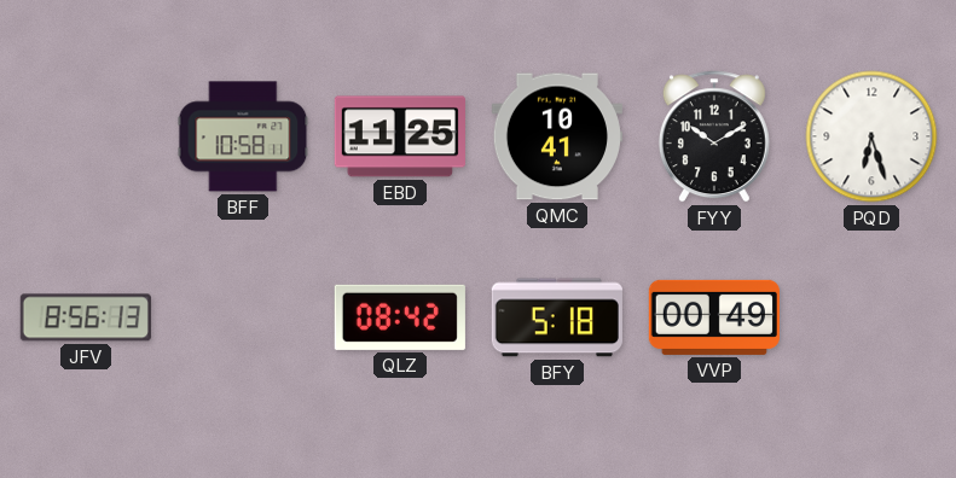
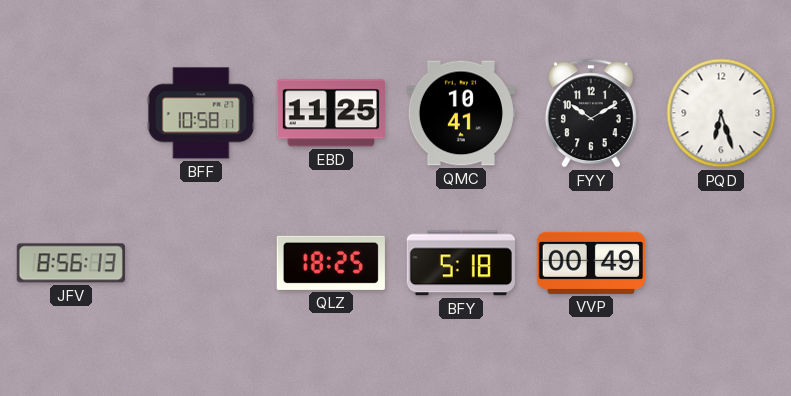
QLZ: 08:42 -> 18:25
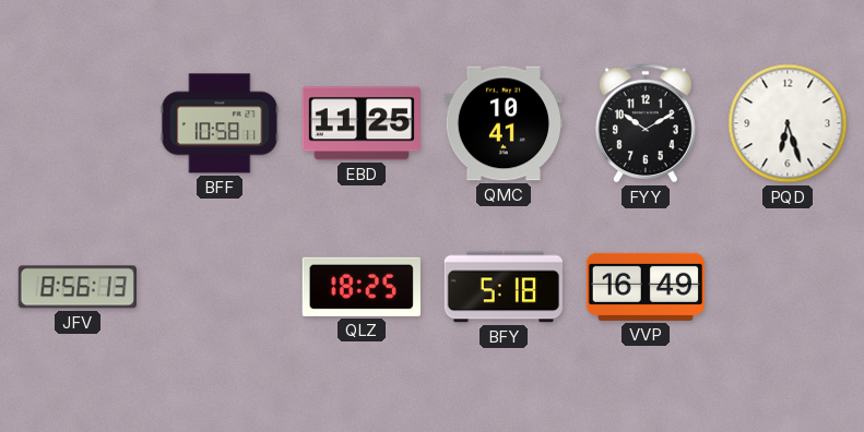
VVP: 00:49 -> 16:49
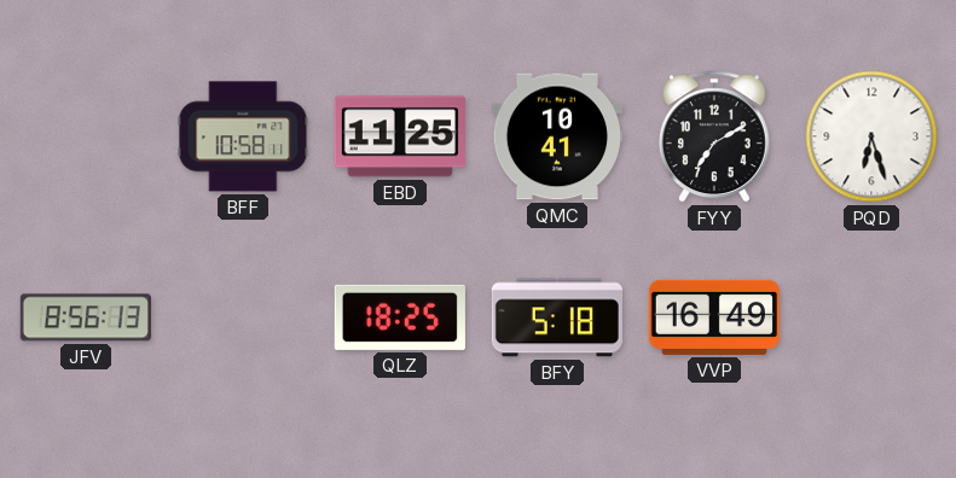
FYY: 10:10 -> 7:10
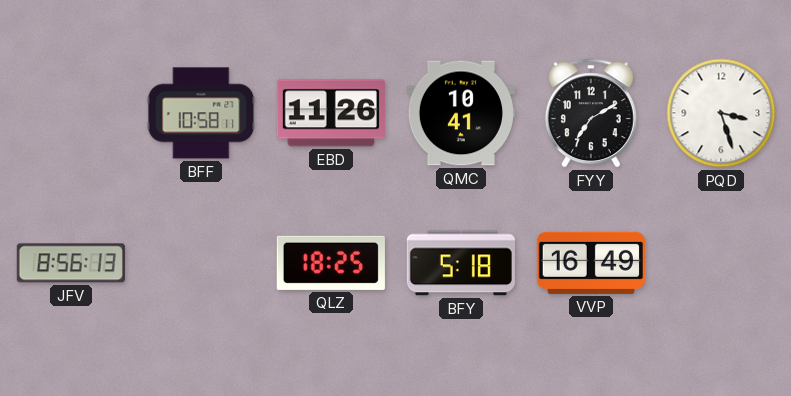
EBD: 11:25 -> 11:26
PQD: 6:27 -> 3:27
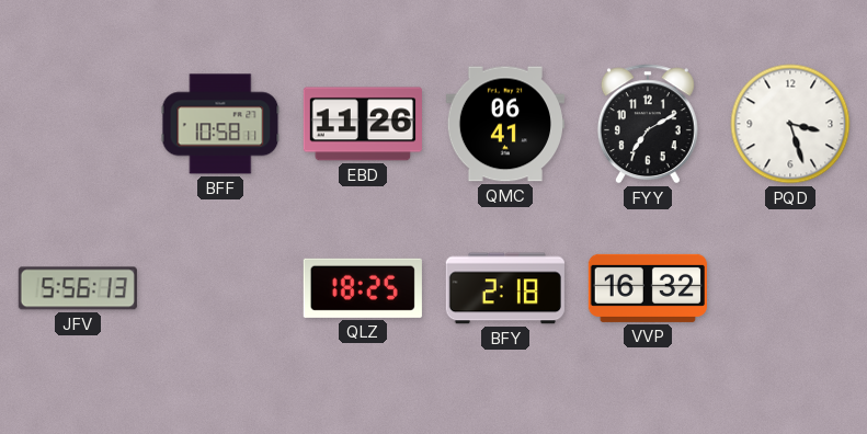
QMC: 10:41 -> 06:41
JFV: 8:56 -> 5:56
BFY: 5:18 -> 2:18
VVP: 16:49 -> 16:32
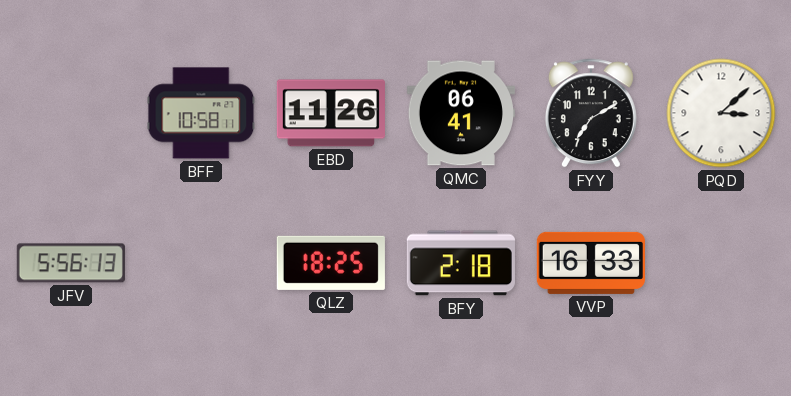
PQD: 3:27 -> 3:08
VVP: 16:32 -> 16:33
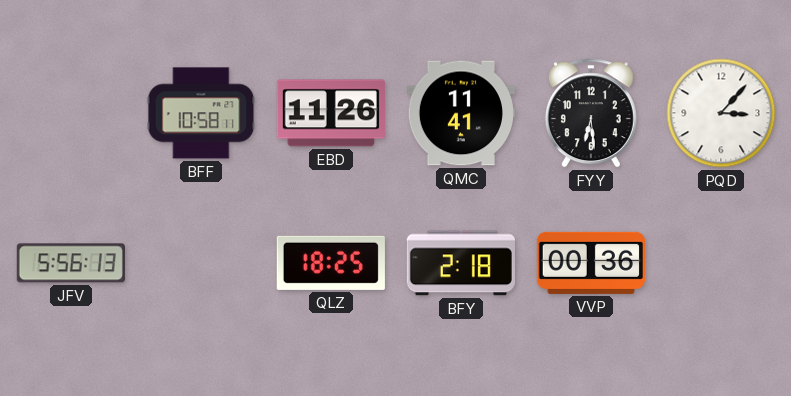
QMC: 06:41 -> 11:41
FYY: 7:10 -> 6:29
PQD: 3:08 -> 3:07
VVP: 16:33 -> 00:36
